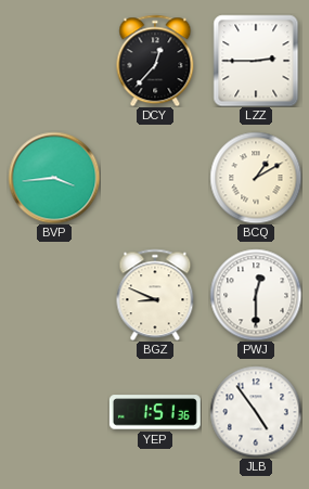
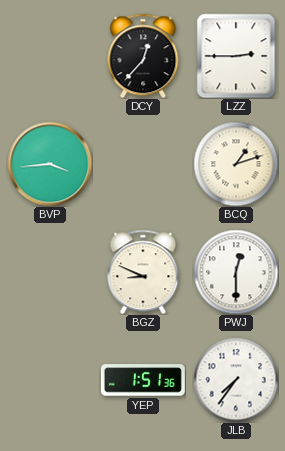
BCQ: 1:10 -> 1:12
JLB: 4:54 -> 7:36
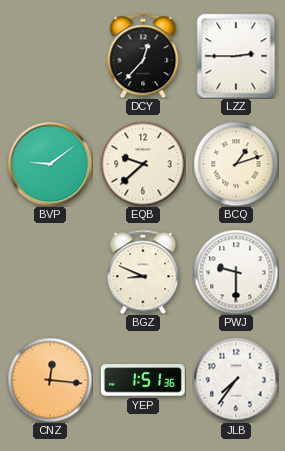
BVP: 3:44 -> 9:09
EQB: none -> 9:38
PWJ: 12:30 -> 9:30
CNZ: none -> 12:16
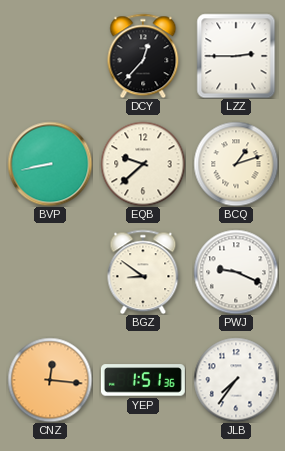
BVP: 9:09 -> 8:43
BGZ: 8:49 -> 8:51
PWJ: 9:30 -> 9:19
